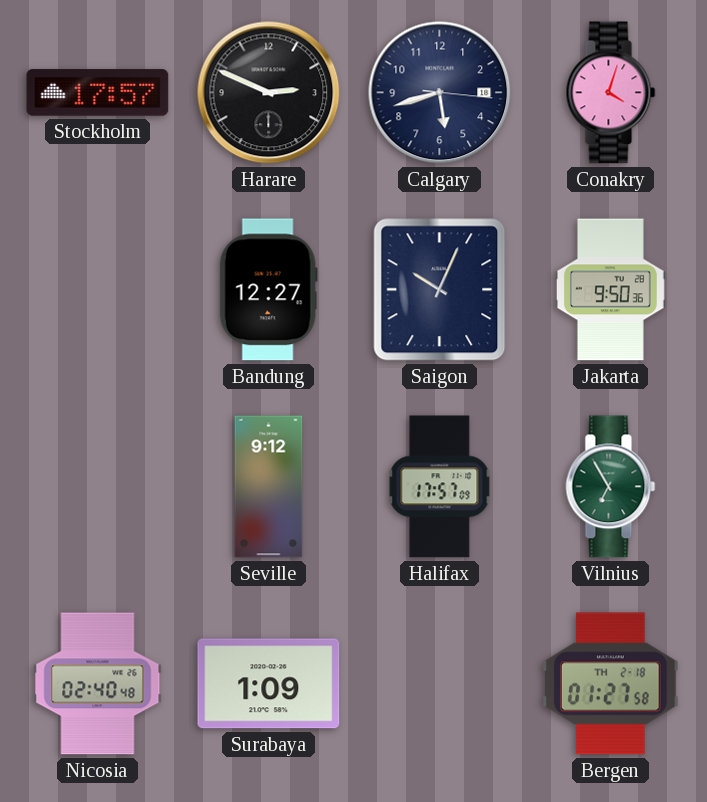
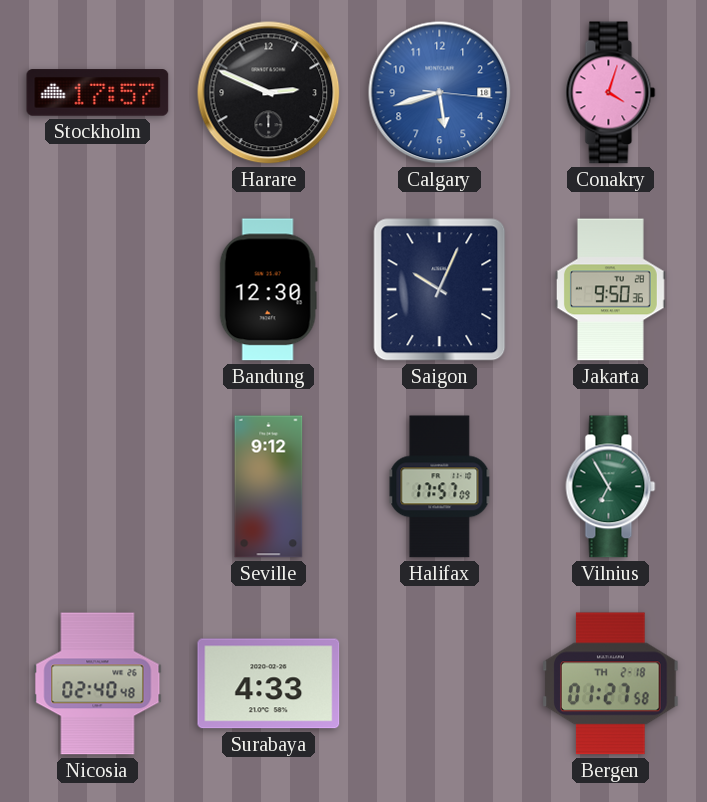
Calgary dial: navy -> blue
Bandung: 12:27 -> 12:30
Surabaya: 1:09 -> 4:33
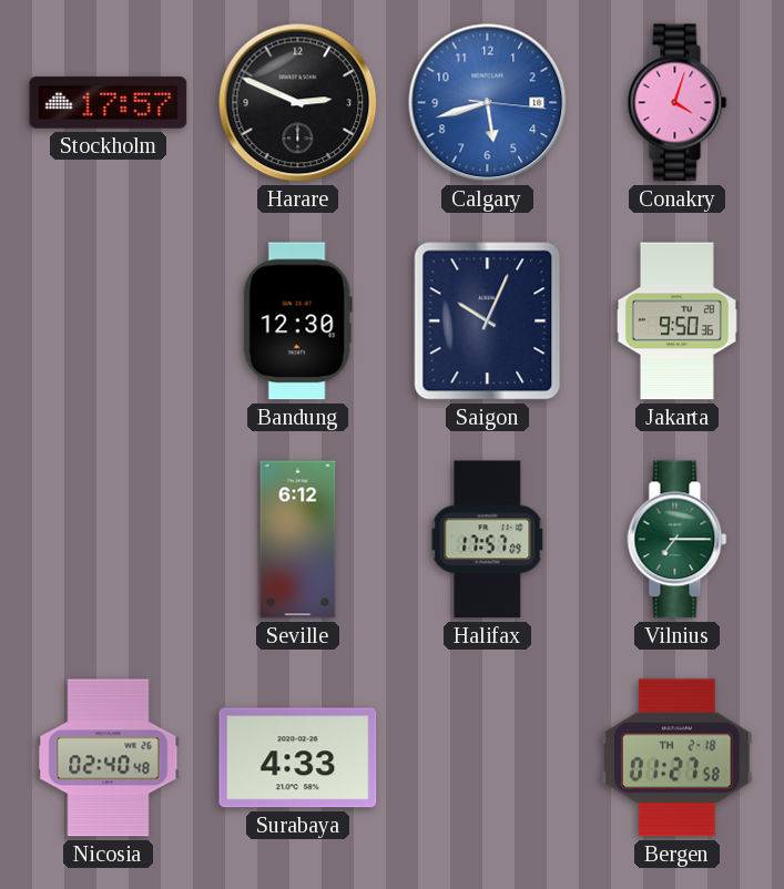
Seville: 9:12 -> 6:12
Vilnius: 6:55 -> 7:15
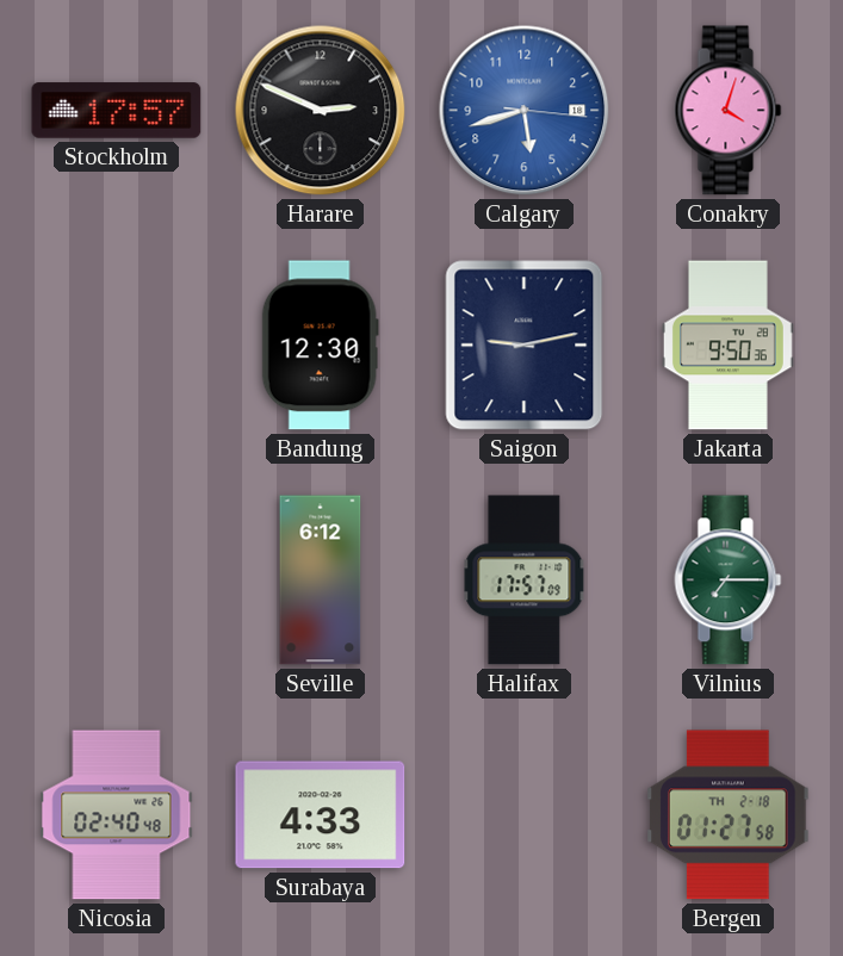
Saigon: 10:04 -> 9:13
